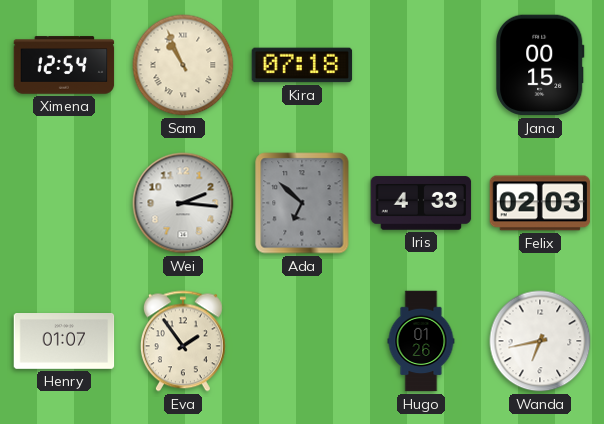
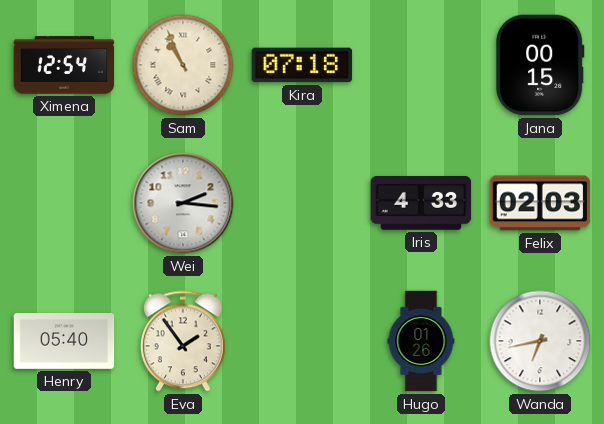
Ada: 6:52 -> none
Henry: 01:07 -> 05:40
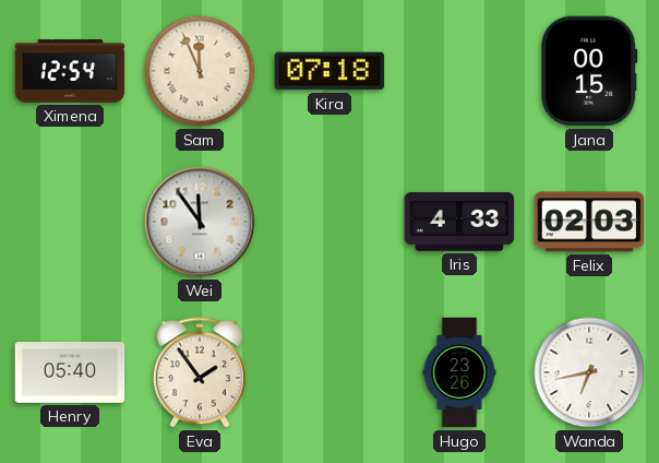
Sam: 10:56 -> 11:56
Wei: 2:16 -> 11:54
Hugo: 01:26 -> 23:26
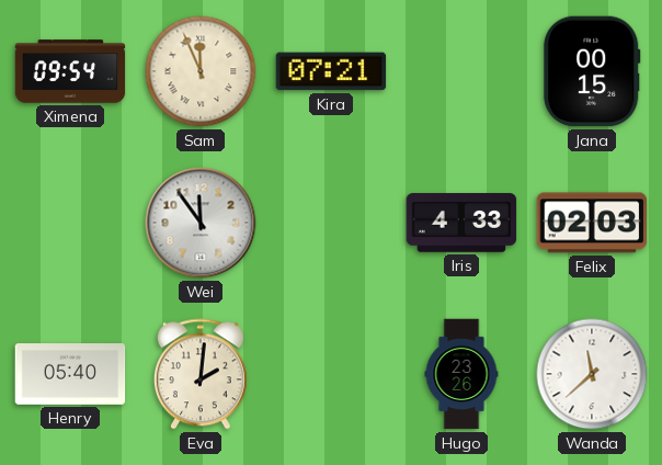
Ximena: 12:54 -> 09:54
Kira: 07:18 -> 07:21
Eva: 1:54 -> 2:01
Wanda: 6:43 -> 11:38
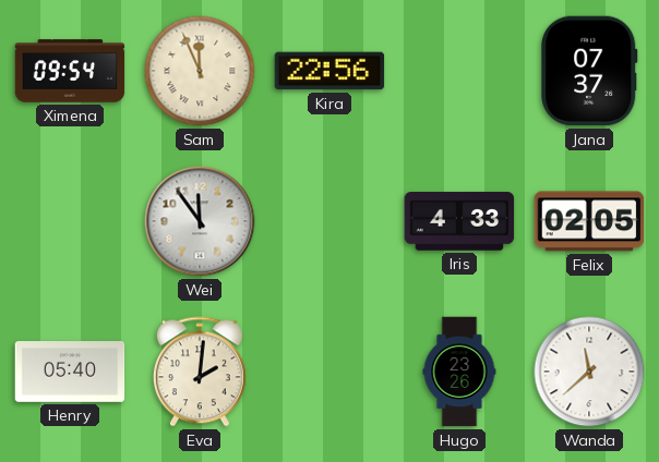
Kira: 07:21 -> 22:56
Jana: 00:15 -> 07:37
Felix: 02:03 -> 02:05
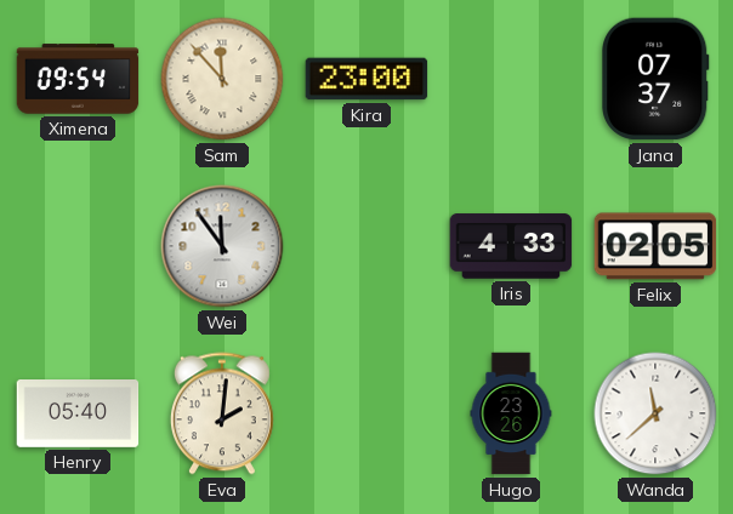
Sam: 11:56 -> 11:53
Kira: 22:56 -> 23:00
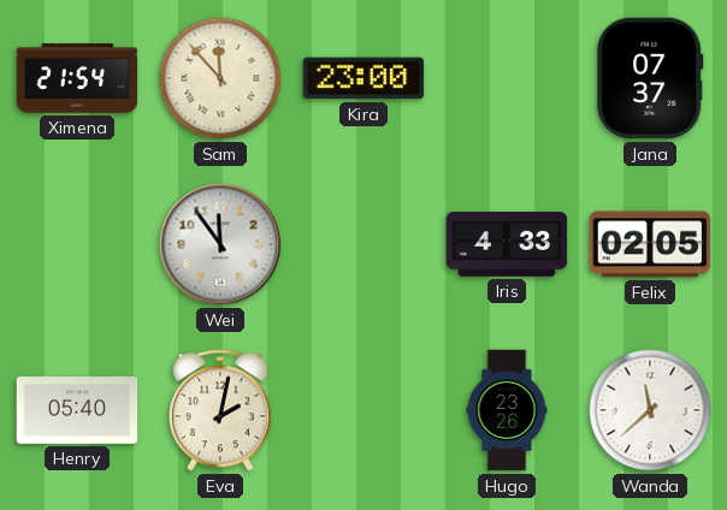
Ximena: 09:54 -> 21:54
Eva: 2:01 -> 2:02
